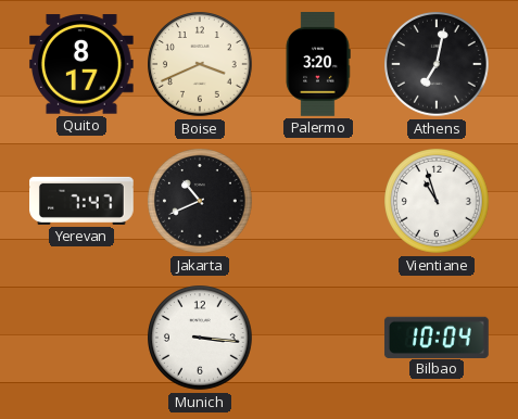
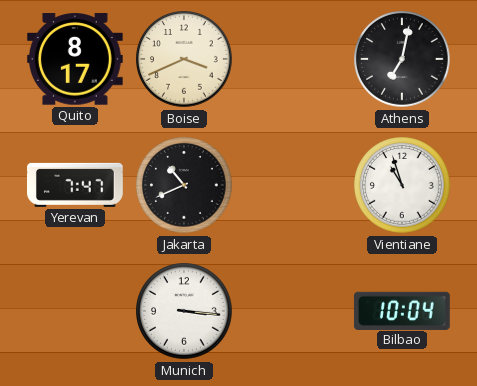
Palermo: 3:20 -> none
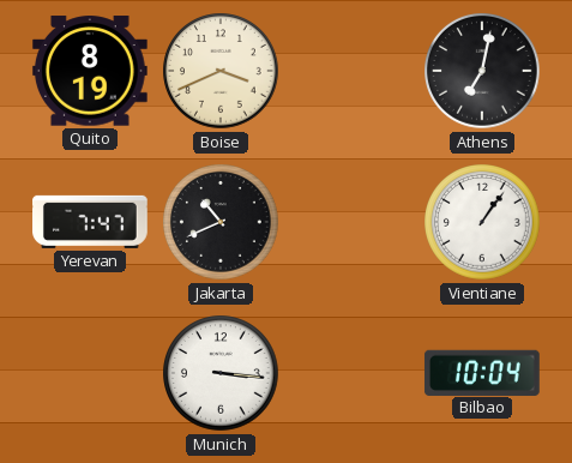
Quito: 8:17 -> 8:19
Vientiane: 10:57 -> 1:06
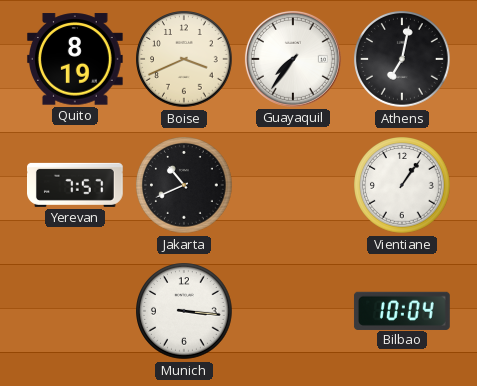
Guayaquil: none -> 7:36
Yerevan: 7:47 -> 7:57
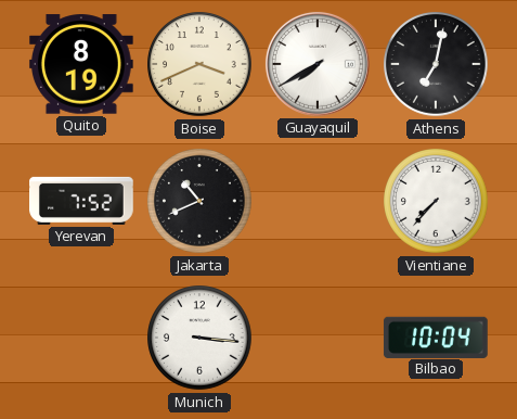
Guayaquil: 7:36 -> 7:40
Yerevan: 7:57 -> 7:52
Vientiane: 1:06 -> 7:37
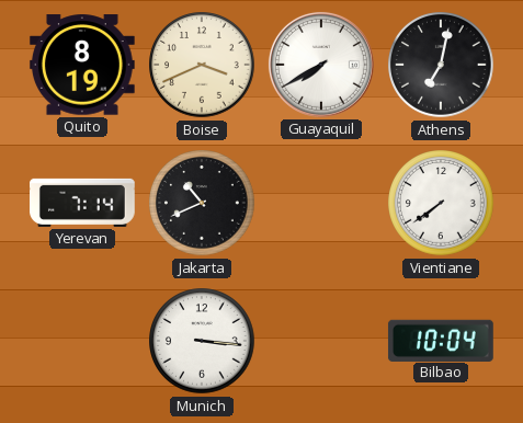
Yerevan: 7:52 -> 7:14
Vientiane: 7:37 -> 7:39
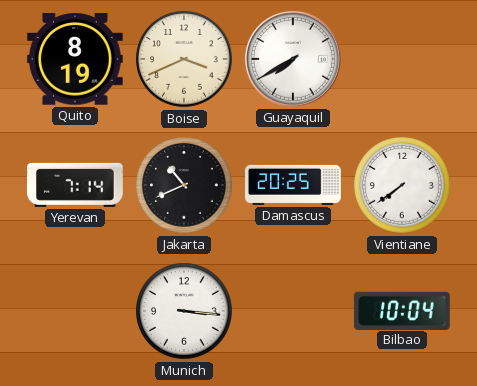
Athens: 7:02 -> none
Damascus: none -> 20:25
